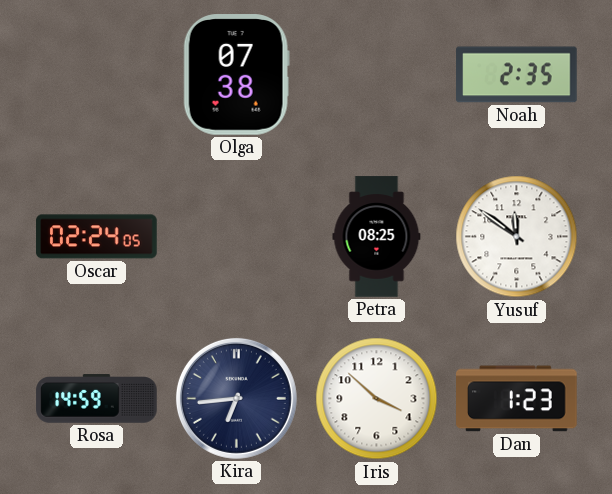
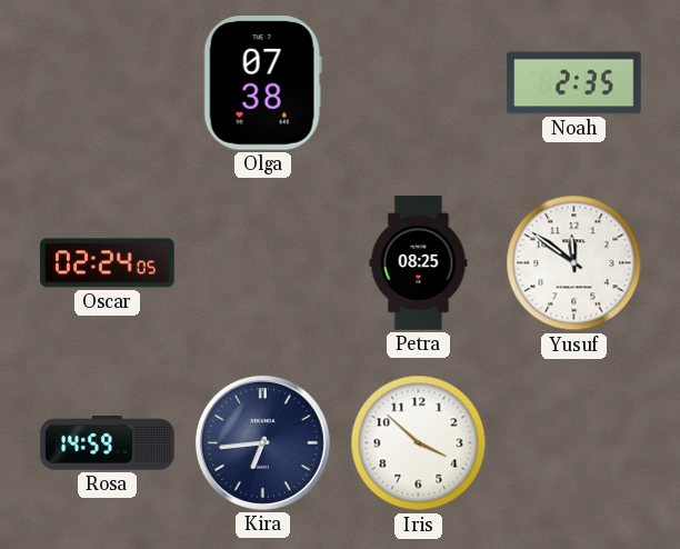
Dan: 1:23 -> none
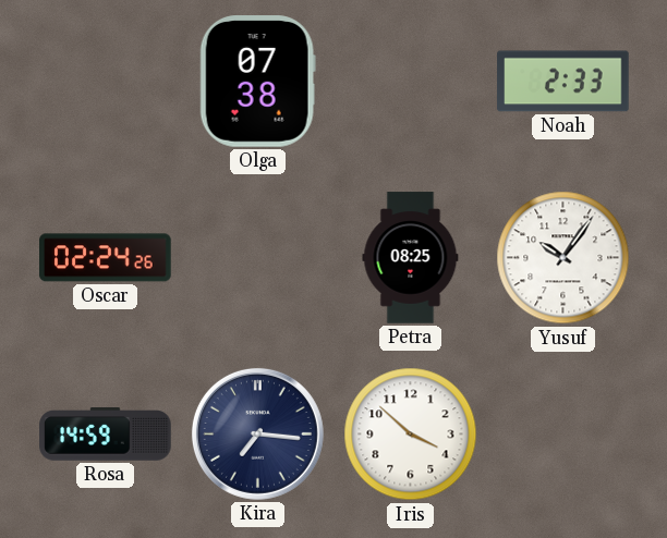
Noah: 2:35 -> 2:33
Oscar: 02:24:05 -> 02:24:26
Yusuf: 11:51 -> 10:06
Kira: 6:44 -> 7:16
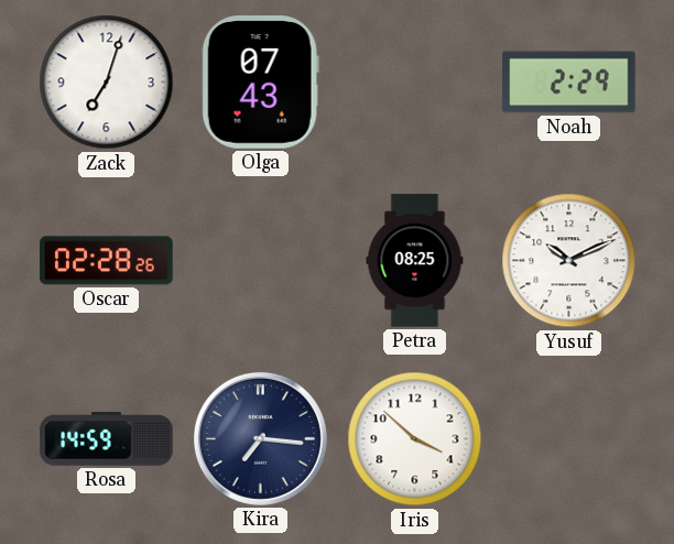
Zack: none -> 7:03
Olga: 07:38 -> 07:43
Noah: 2:33 -> 2:29
Oscar: 02:24 -> 02:28
Yusuf: 10:06 -> 10:11
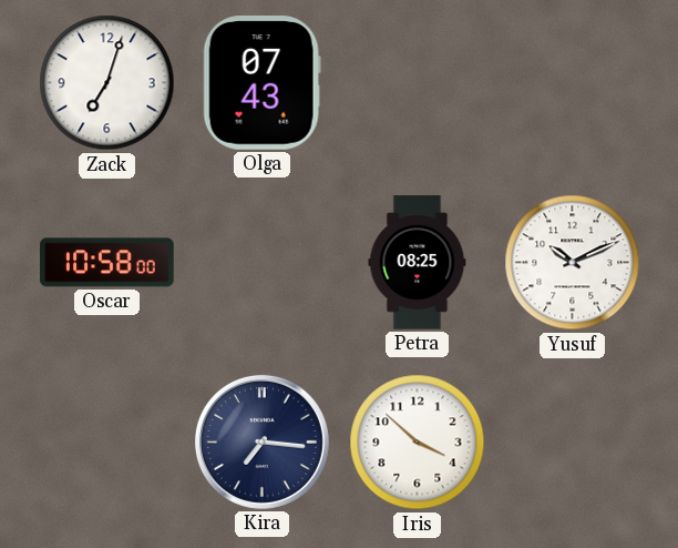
Noah: 2:29 -> none
Oscar: 02:28 -> 10:58
Rosa: 14:59 -> none
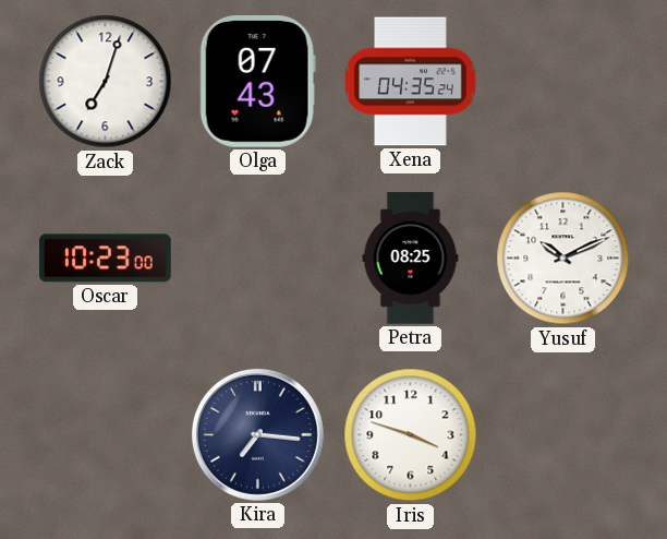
Xena: none -> 04:35
Oscar: 10:58 -> 10:23
Iris: 3:52 -> 3:48
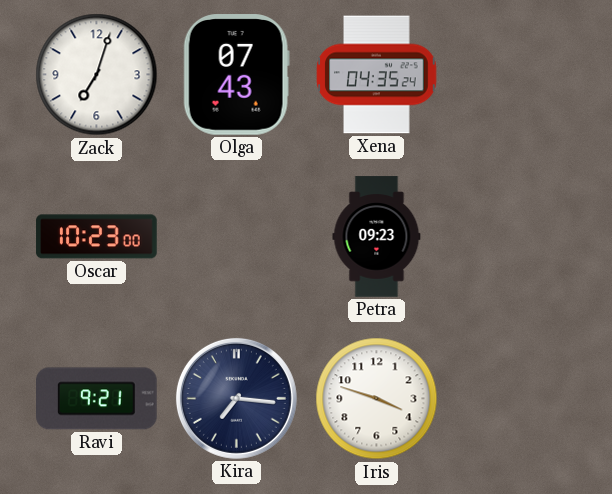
Petra: 08:25 -> 09:23
Yusuf: 10:11 -> none
Ravi: none -> 9:21
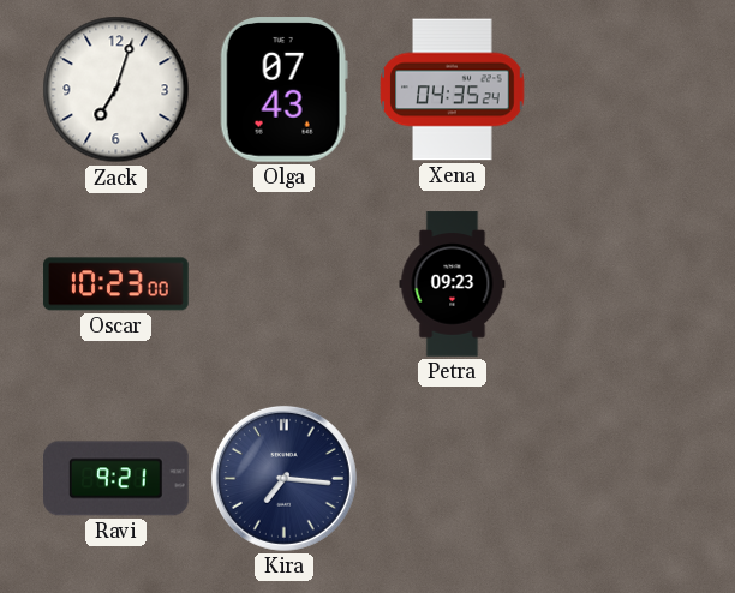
Iris: 3:48 -> none
